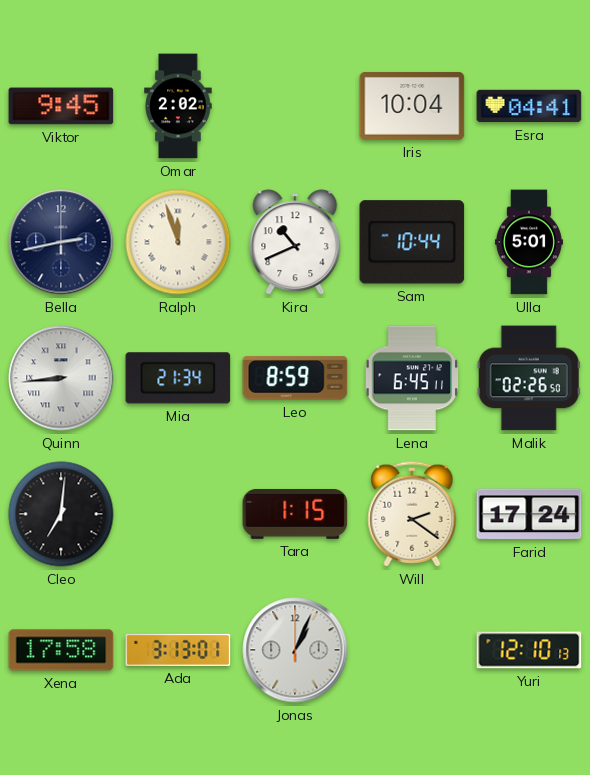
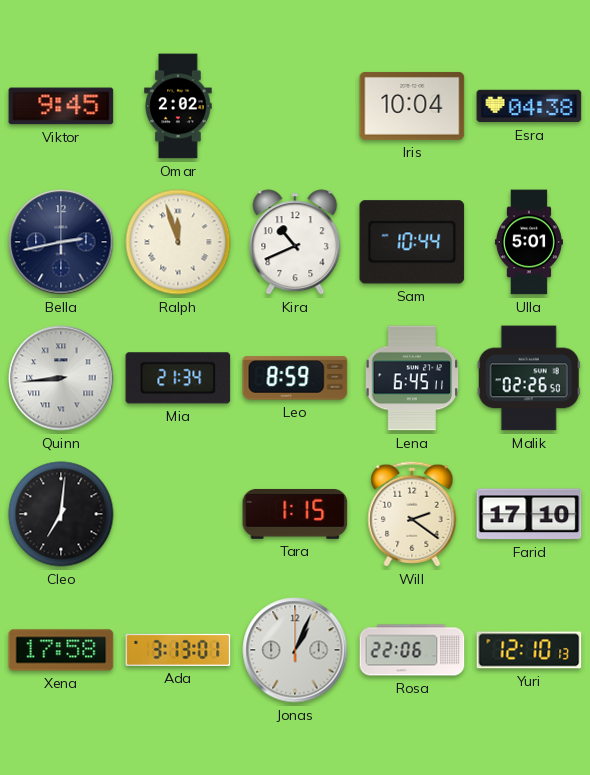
Esra: 04:41 -> 04:38
Farid: 17:24 -> 17:10
Rosa: none -> 22:06
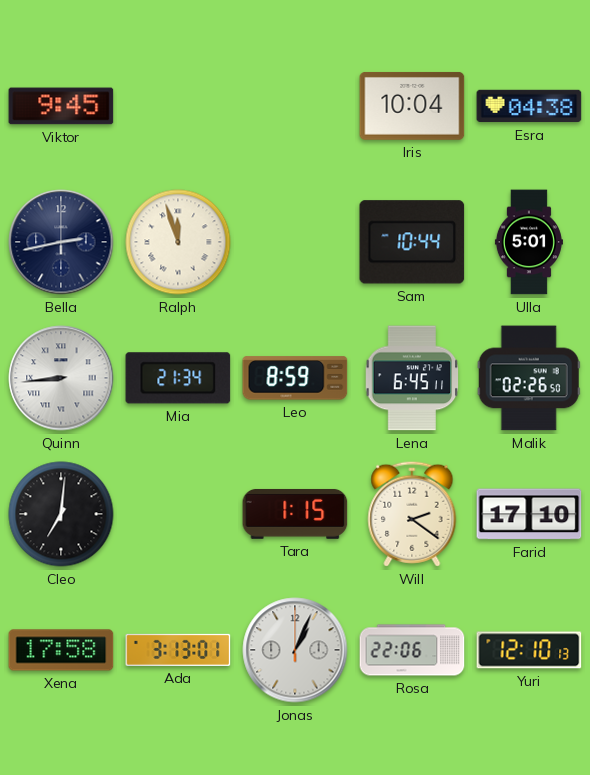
Omar: 2:02 -> none
Kira: 10:41 -> none
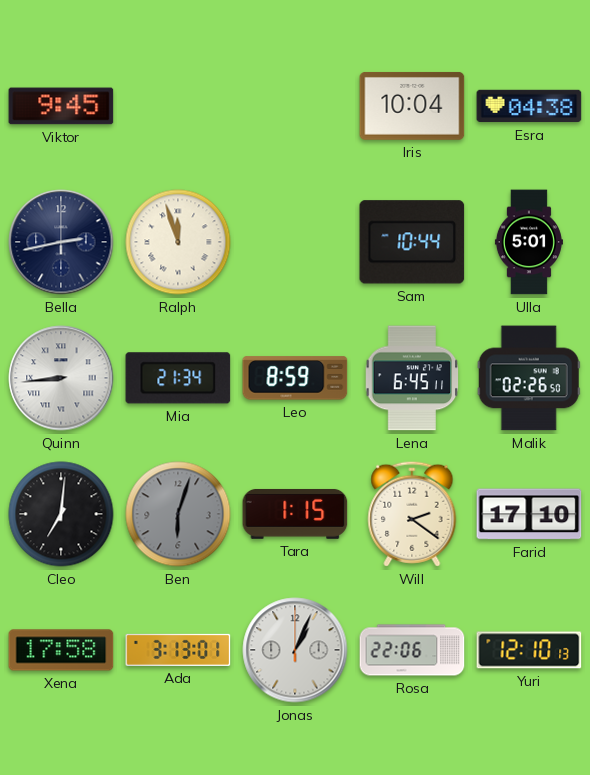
Ben: none -> 6:03
